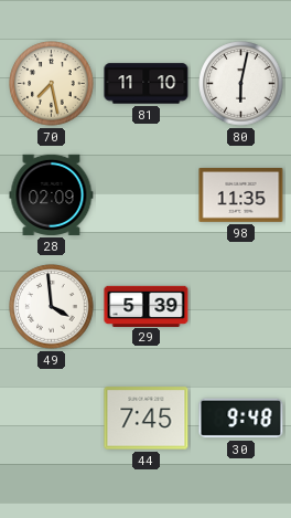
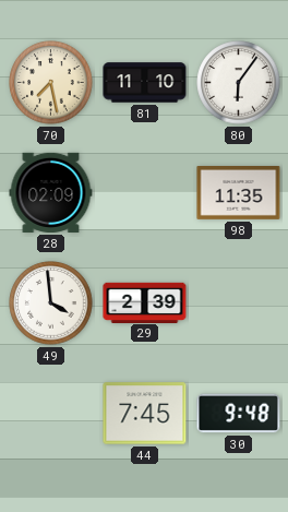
80: 6:02 -> 6:06
29: 5:39 -> 2:39
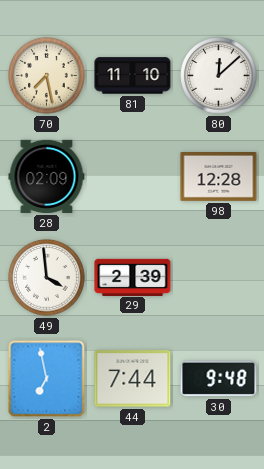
80: 6:06 -> 12:08
98: 11:35 -> 12:28
2: none -> 6:58
44: 7:45 -> 7:44
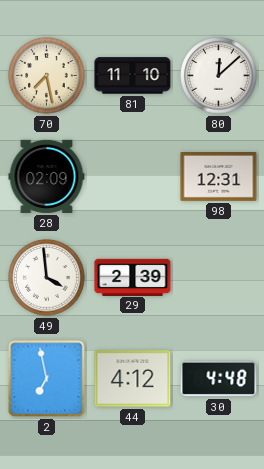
98: 12:28 -> 12:31
44: 7:44 -> 4:12
30: 9:48 -> 4:48
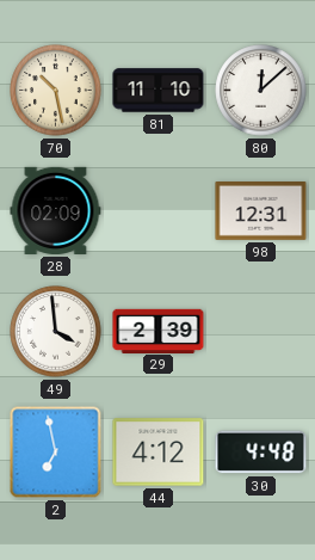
70: 7:28 -> 10:28
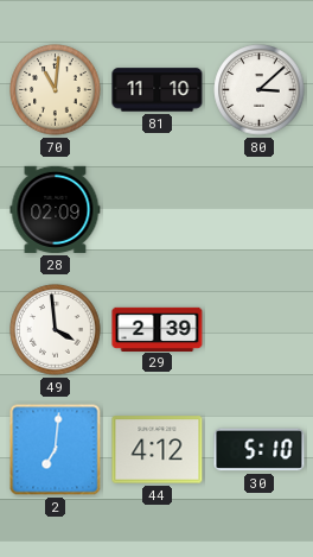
70: 10:28 -> 11:01
80: 12:08 -> 3:08
98: 12:31 -> none
2: 6:58 -> 7:01
30: 4:48 -> 5:10
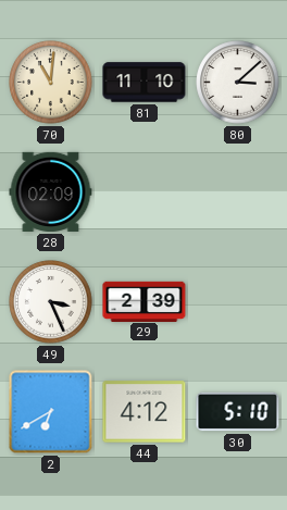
49: 3:59 -> 3:26
2: 7:01 -> 6:40
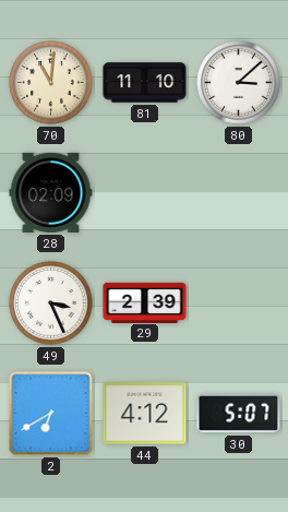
30: 5:10 -> 5:07
